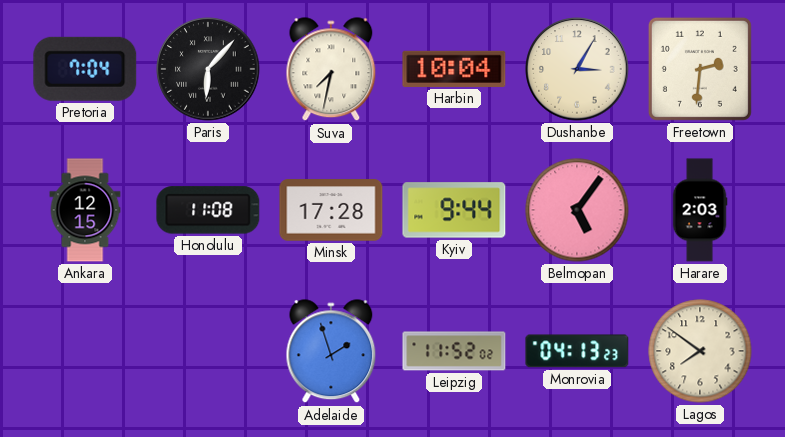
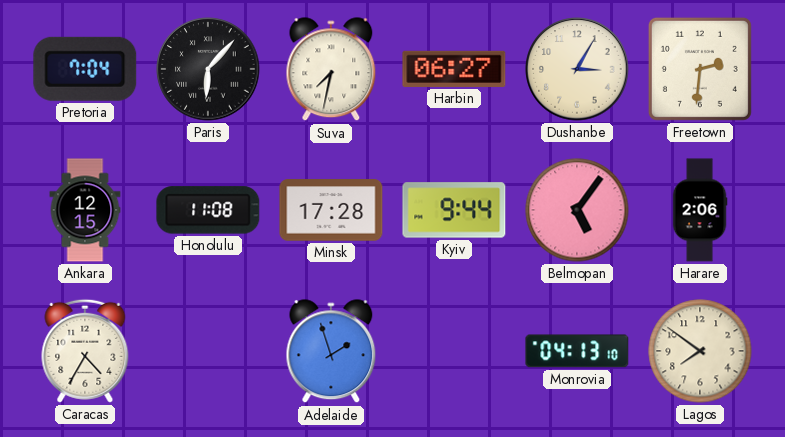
Harbin: 10:04 -> 06:27
Harare: 2:03 -> 2:06
Caracas: none -> 4:35
Leipzig: 11:52 -> none
Monrovia: 04:13:23 -> 04:13:10
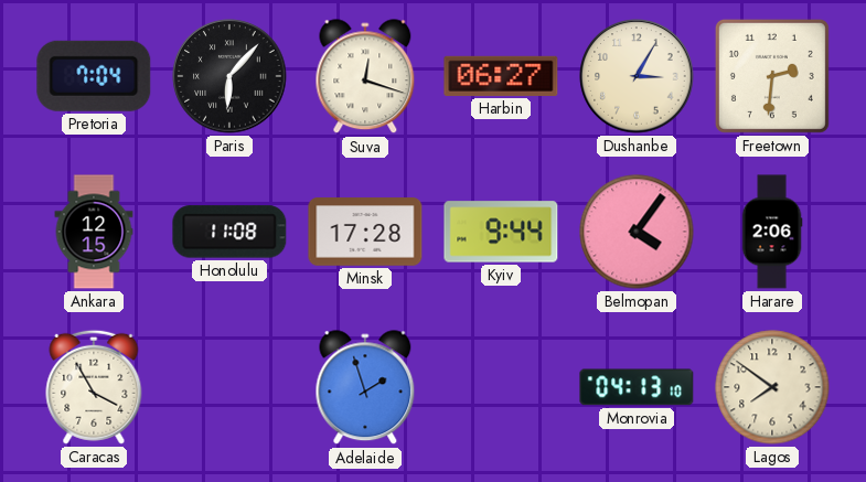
Suva: 7:32 -> 12:18
Belmopan: 5:06 -> 4:06
Caracas: 4:35 -> 3:55
